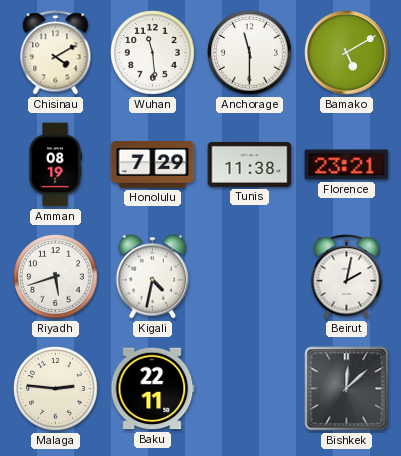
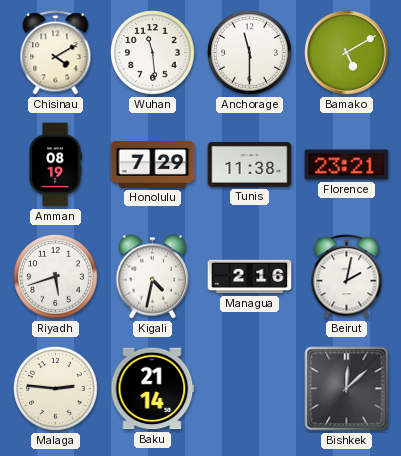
Managua: none -> 2:16
Baku: 22:11 -> 21:14
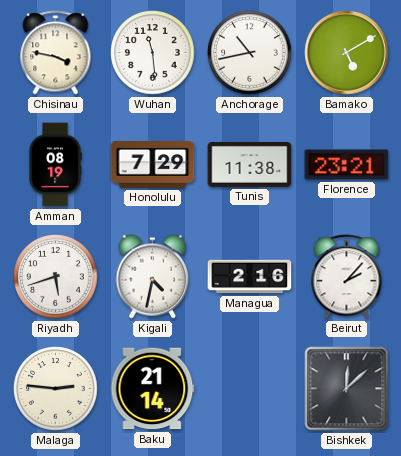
Chisinau: 4:10 -> 3:47
Anchorage: 11:30 -> 10:43
Beirut: 2:02 -> 2:07
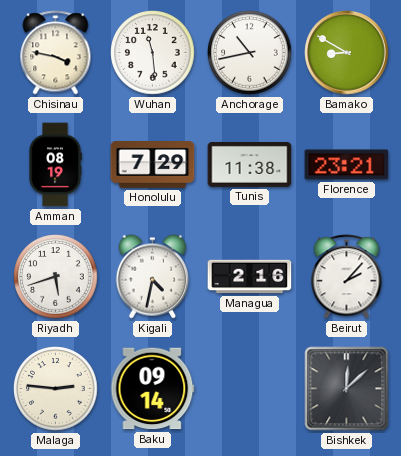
Bamako: 5:10 -> 8:50
Baku: 21:14 -> 09:14
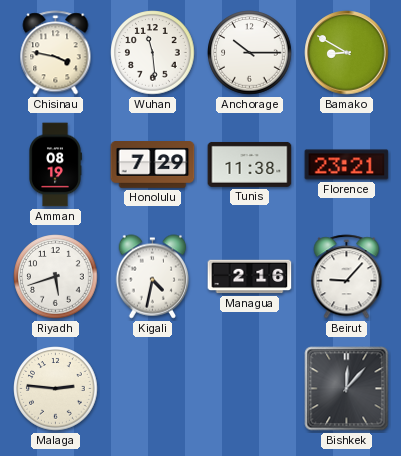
Anchorage: 10:43 -> 10:15
Beirut: 2:07 -> 9:07
Baku: 09:14 -> none
Bishkek: 12:08 -> 12:07
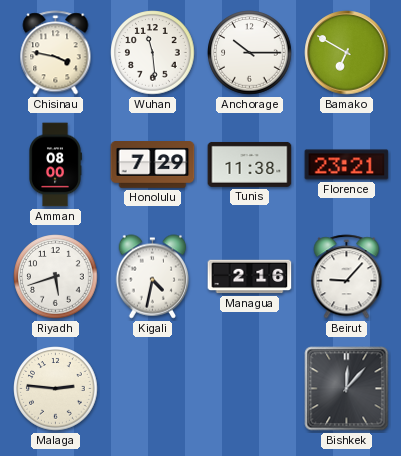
Bamako: 8:50 -> 6:50
Amman: 08:19 -> 08:00
